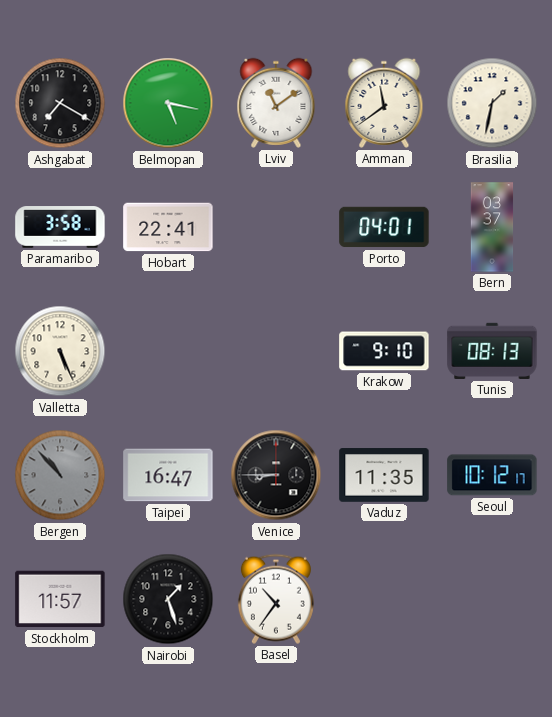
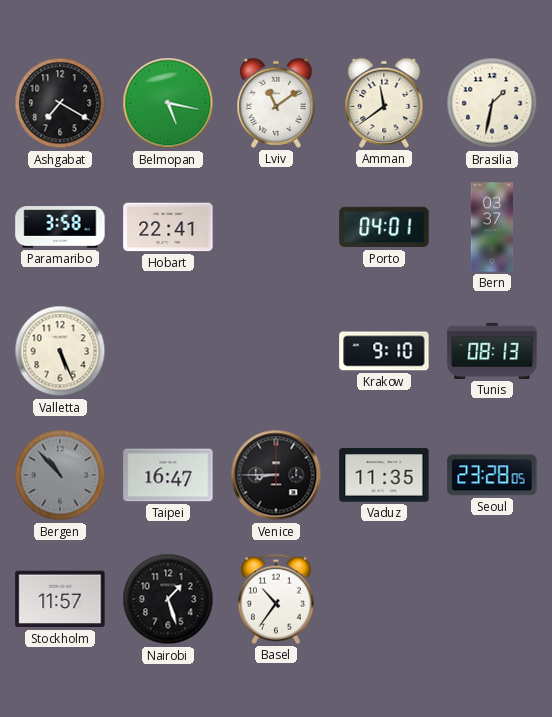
Seoul: 10:12 -> 23:28
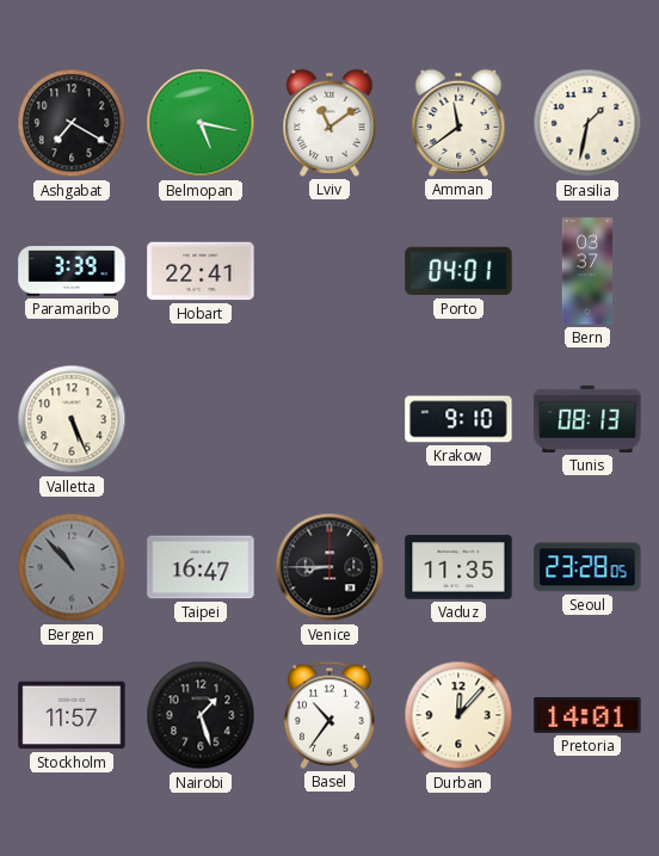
Paramaribo: 3:58 -> 3:39
Durban: none -> 12:07
Pretoria: none -> 14:01
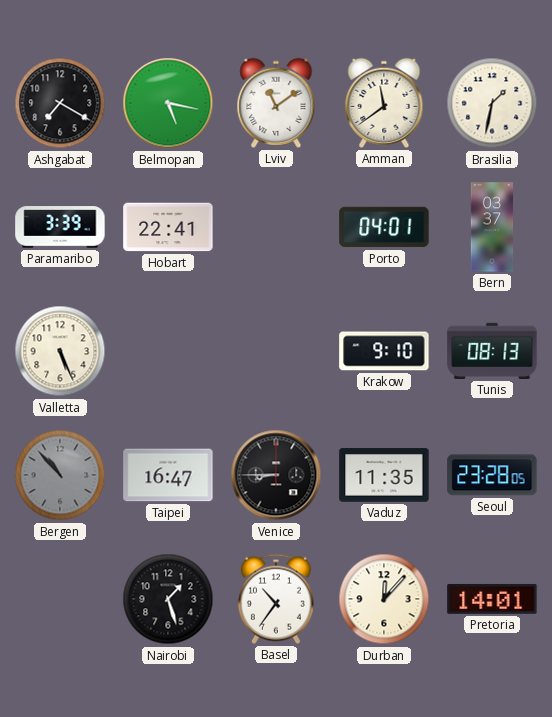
Stockholm: 11:57 -> none
